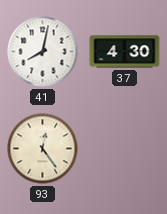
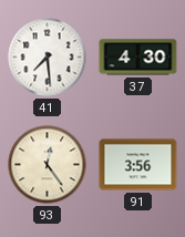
41: 8:02 -> 7:29
91: none -> 3:56
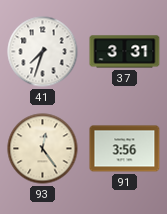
41: 7:29 -> 7:33
37: 4:30 -> 3:31
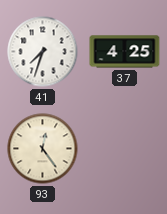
37: 3:31 -> 4:25
91: 3:56 -> none
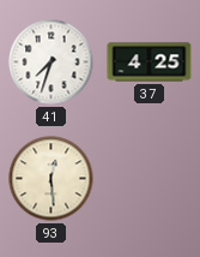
93: 12:24 -> 12:29
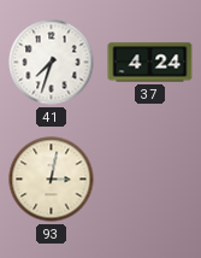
37: 4:25 -> 4:24
93: 12:29 -> 3:02
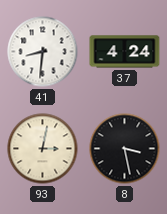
41: 7:33 -> 8:31
8: none -> 3:28
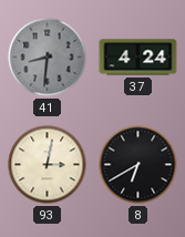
41 dial: white -> grey
8: 3:28 -> 6:40
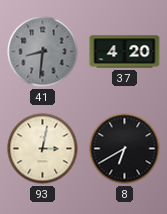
37: 4:24 -> 4:20
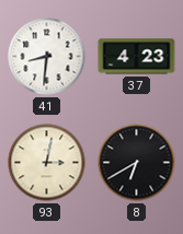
41 dial: grey -> white
37: 4:20 -> 4:23
